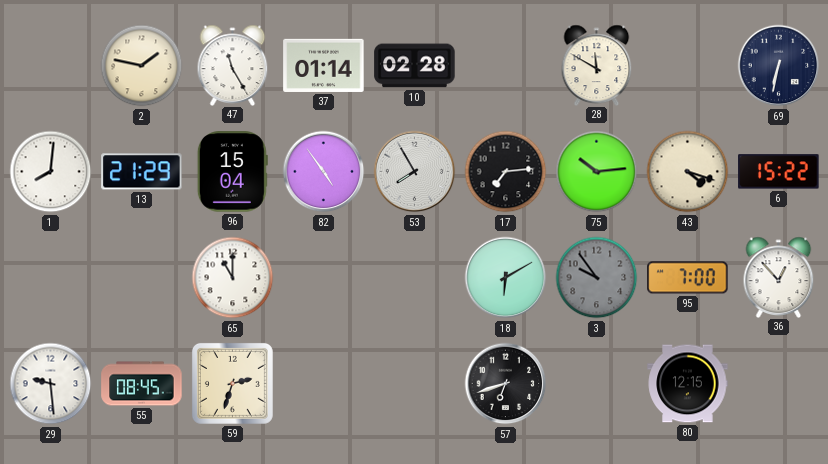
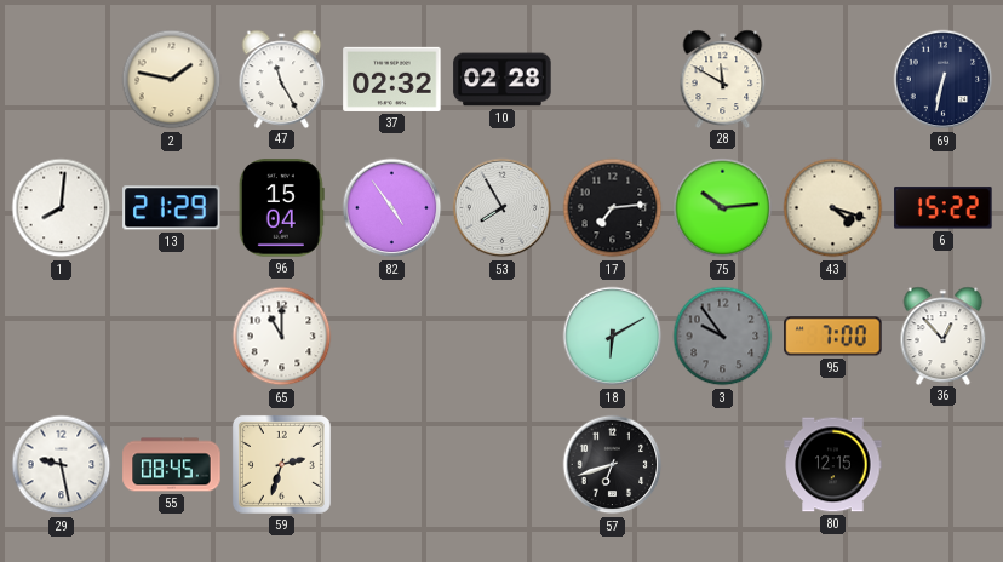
37: 01:14 -> 02:32
29: 9:29 -> 9:28
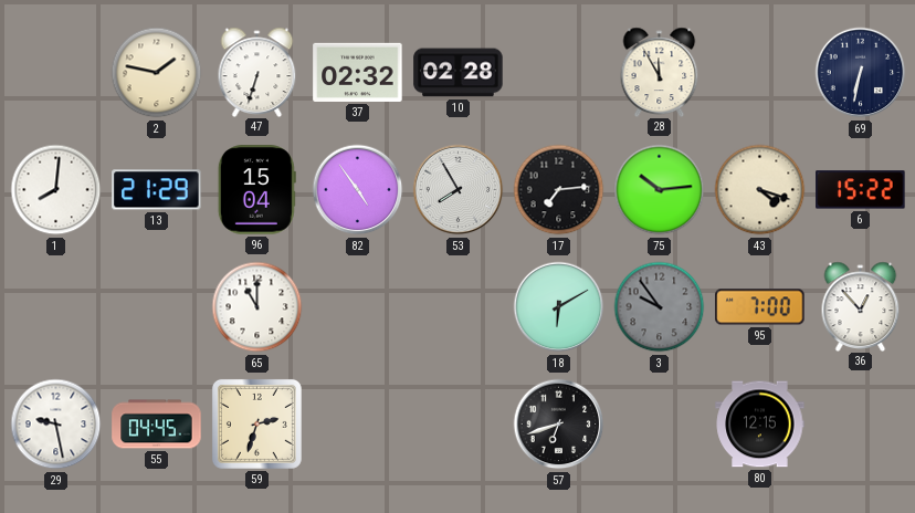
47: 11:25 -> 6:33
28: 11:50 -> 11:55
55: 08:45 -> 04:45
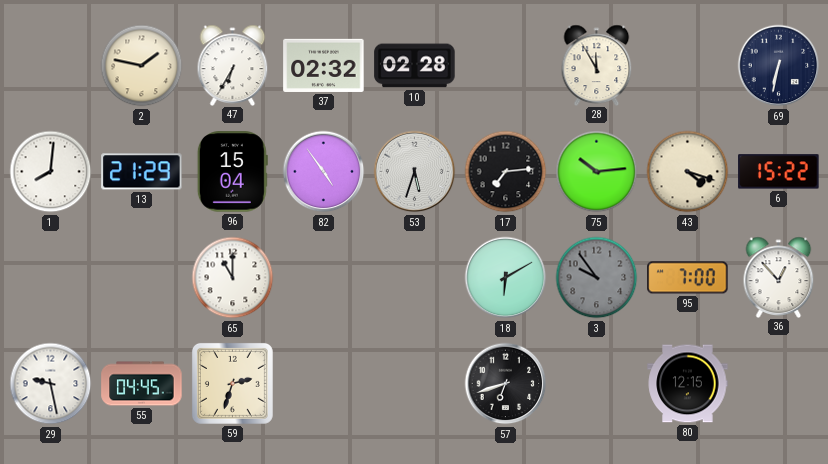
47: 6:33 -> 6:35
53: 7:55 -> 5:33
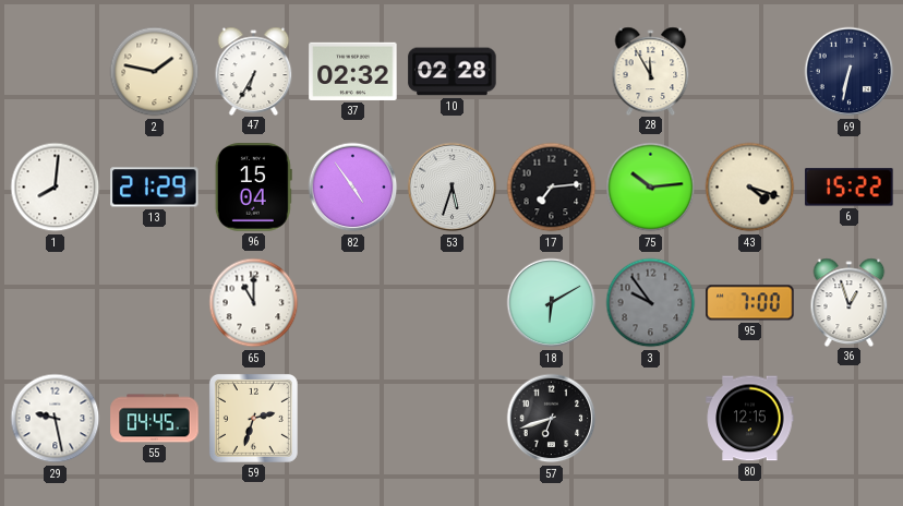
36: 12:53 -> 12:57
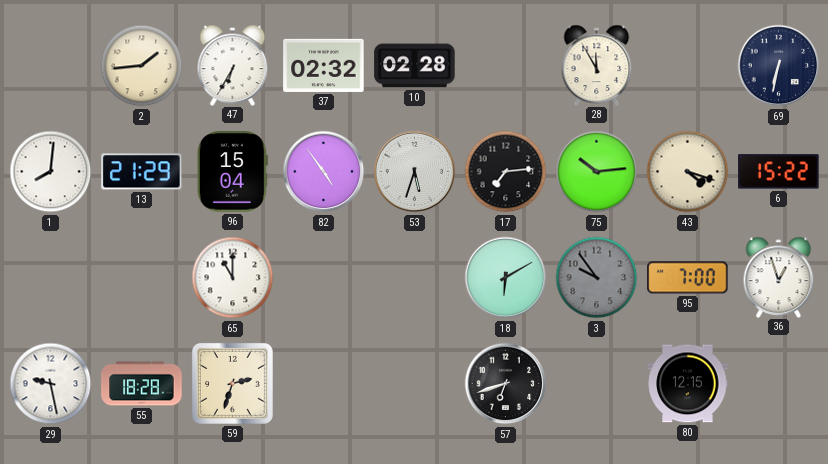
2: 1:47 -> 1:44
55: 04:45 -> 18:28
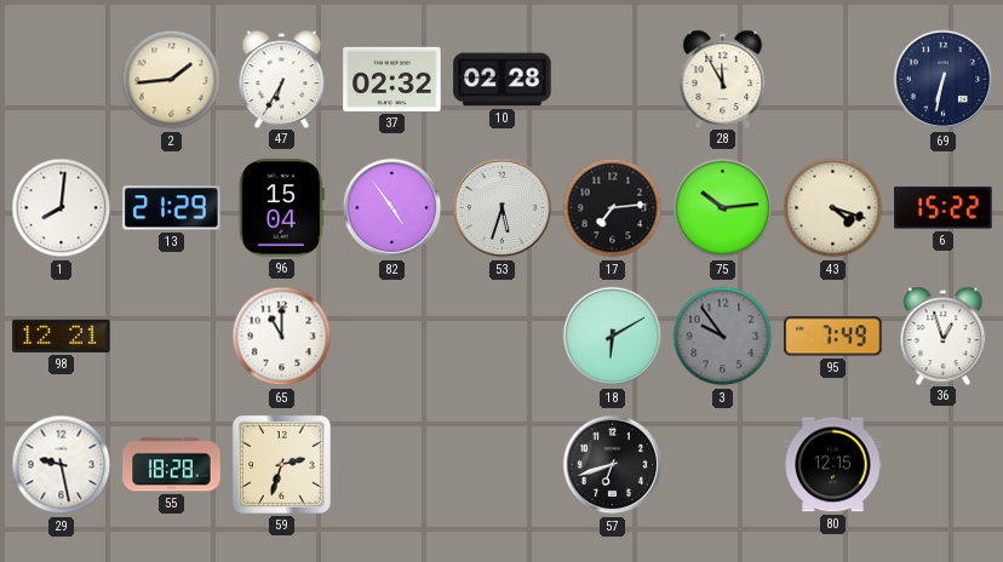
98: none -> 12:21
95: 7:00 -> 7:49
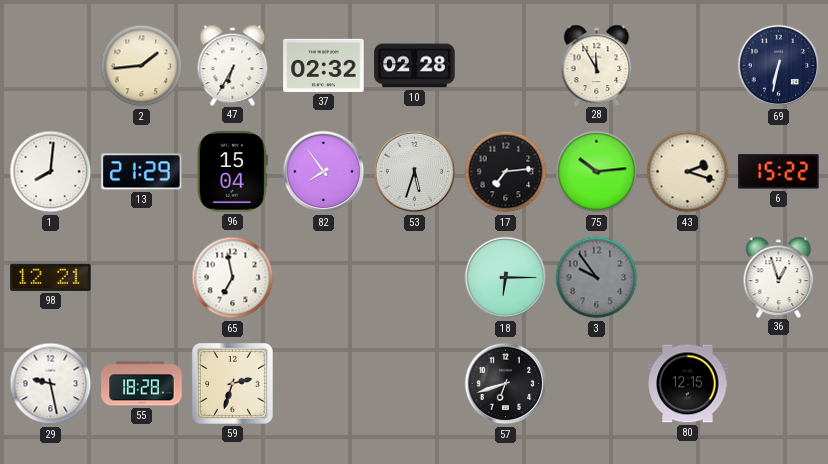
82: 4:54 -> 7:54
43: 4:18 -> 2:18
65: 11:00 -> 6:58
18: 6:10 -> 6:15
95: 7:49 -> none
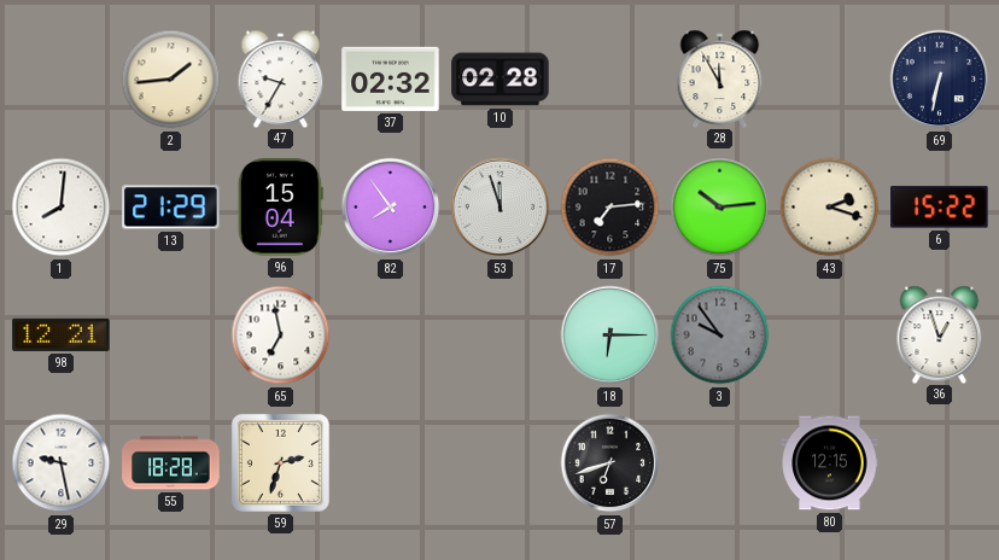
47: 6:35 -> 9:35
53: 5:33 -> 11:57
